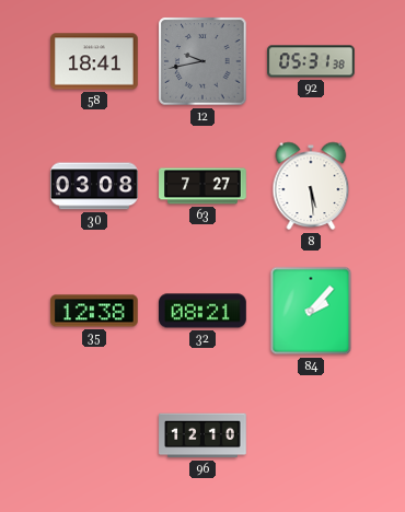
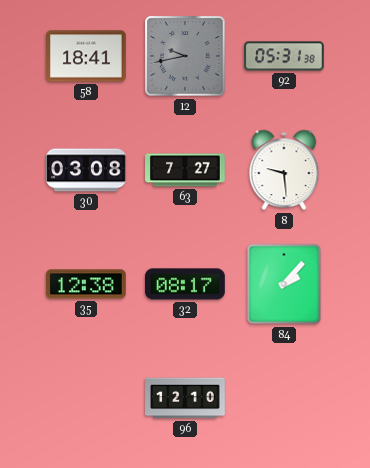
8: 5:29 -> 9:29
32: 08:21 -> 08:17
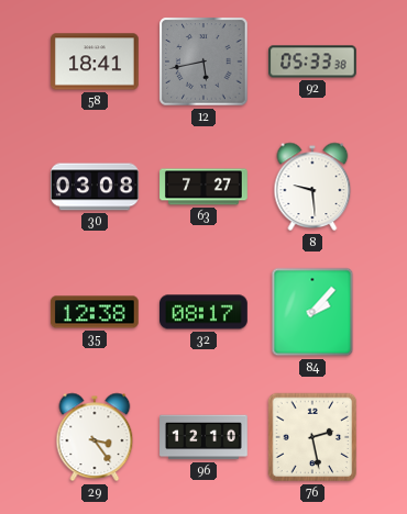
12: 9:43 -> 5:43
92: 05:31 -> 05:33
29: none -> 3:24
76: none -> 2:28
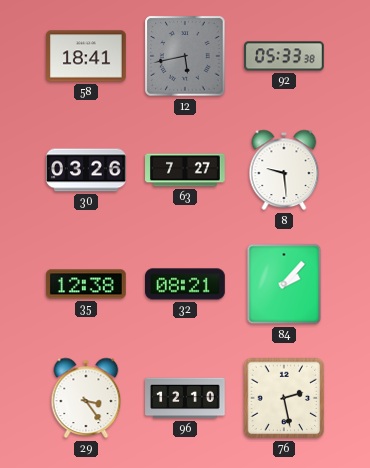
30: 03:08 -> 03:26
32: 08:17 -> 08:21
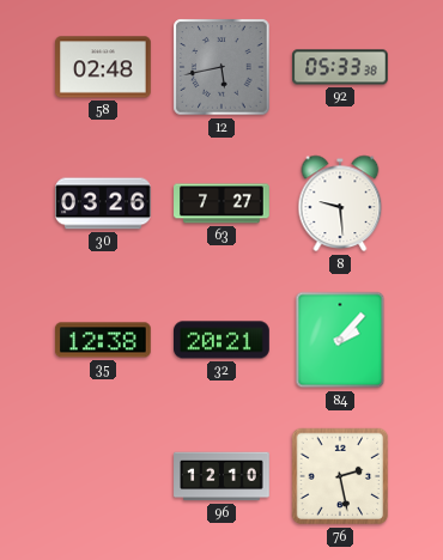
58: 18:41 -> 02:48
32: 08:21 -> 20:21
29: 3:24 -> none
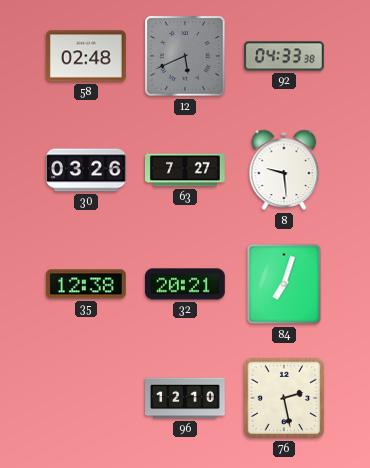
12: 5:43 -> 5:41
92: 05:33 -> 04:33
84: 2:07 -> 7:03
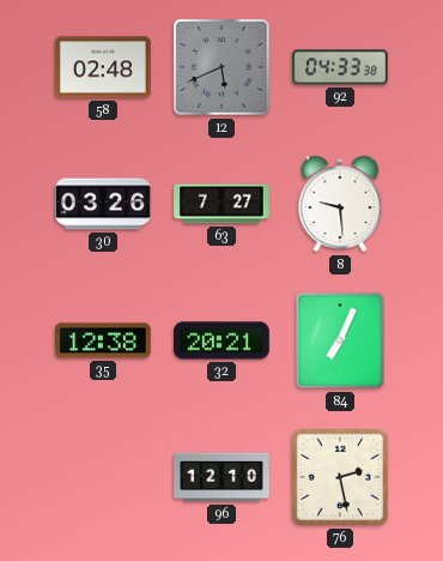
84: 7:03 -> 7:04
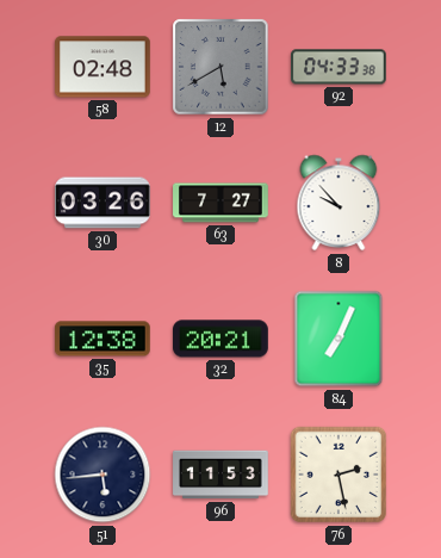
12: 5:41 -> 5:40
8: 9:29 -> 9:53
51: none -> 5:44
96: 12:10 -> 11:53
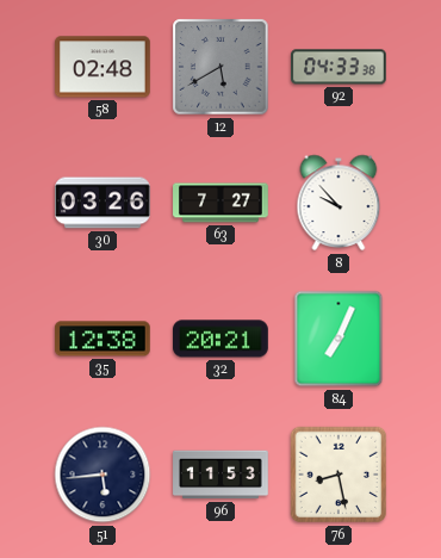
76: 2:28 -> 8:28
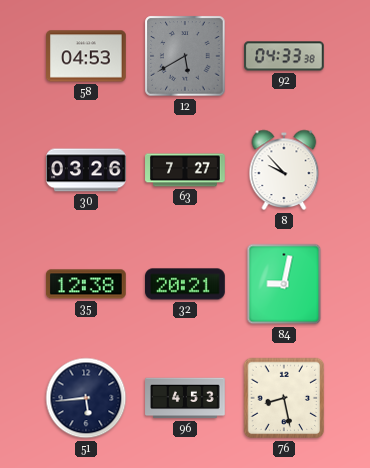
58: 02:48 -> 04:53
84: 7:04 -> 9:02
96: 11:53 -> 4:53
